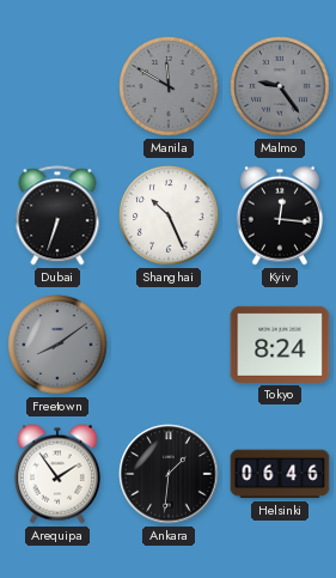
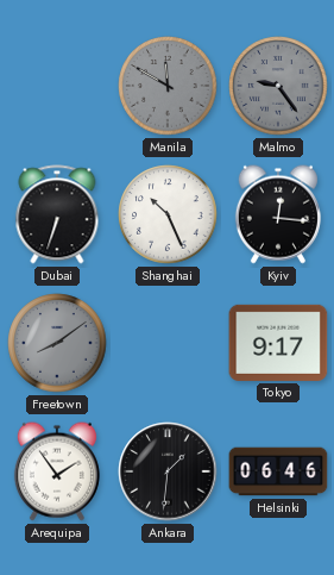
Tokyo: 8:24 -> 9:17
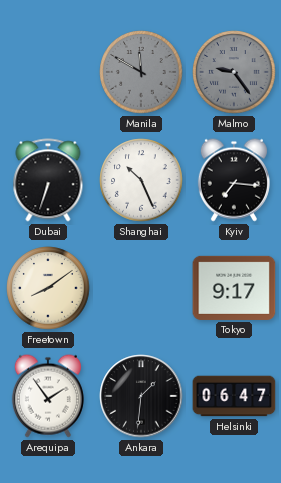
Kyiv: 12:16 -> 7:16
Freetown dial: grey -> cream
Helsinki: 06:46 -> 06:47
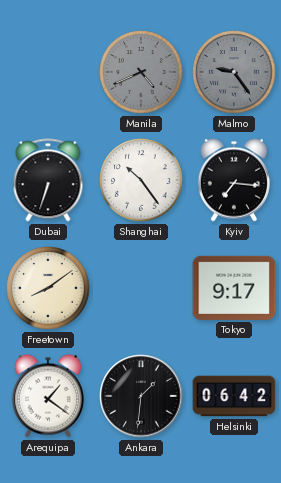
Manila: 11:50 -> 4:41
Shanghai: 10:26 -> 10:24
Arequipa: 1:54 -> 1:21
Helsinki: 06:47 -> 06:42
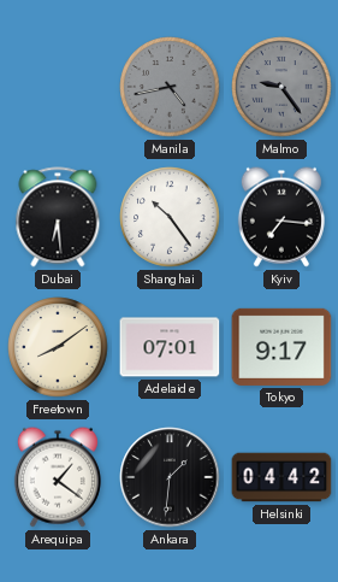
Manila: 4:41 -> 4:43
Dubai: 6:33 -> 6:29
Adelaide: none -> 07:01
Helsinki: 06:42 -> 04:42
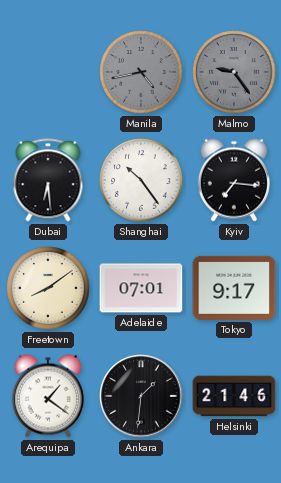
Helsinki: 04:42 -> 21:46
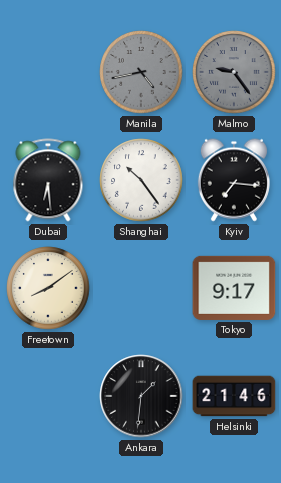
Adelaide: 07:01 -> none
Arequipa: 1:21 -> none
